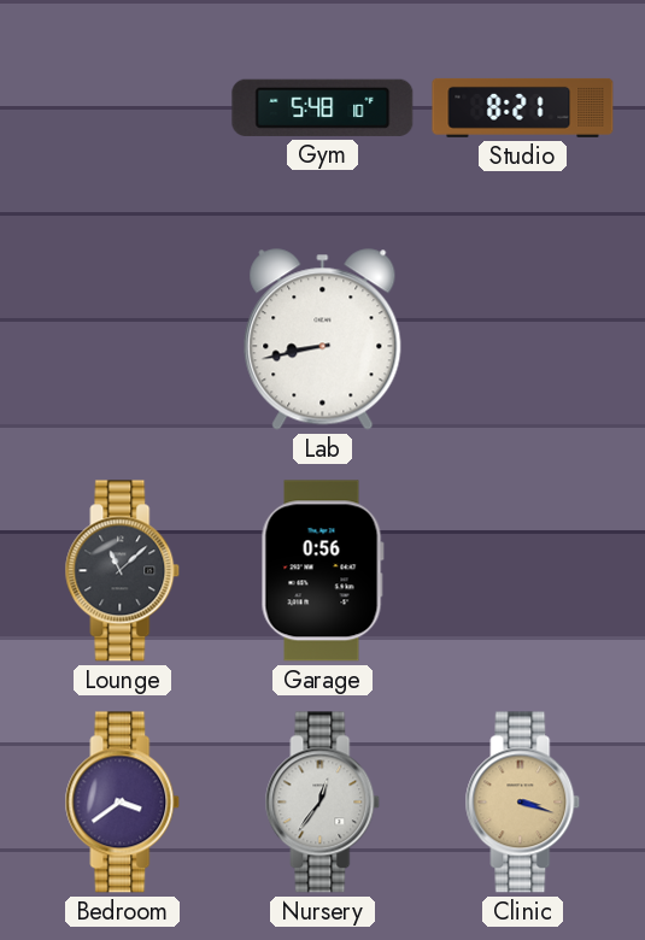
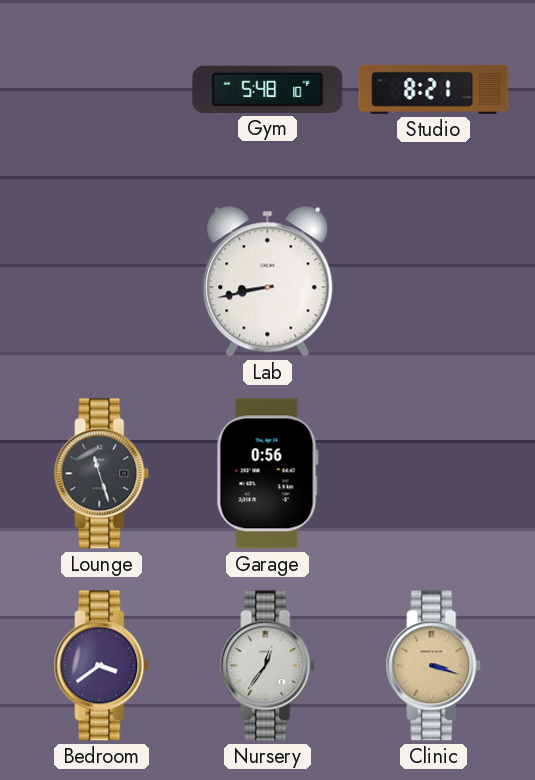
Lounge: 11:08 -> 11:27
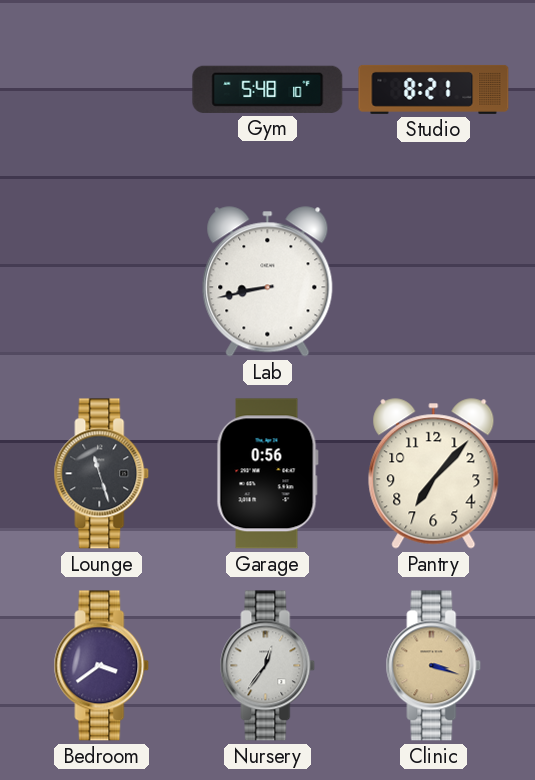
Pantry: none -> 7:07
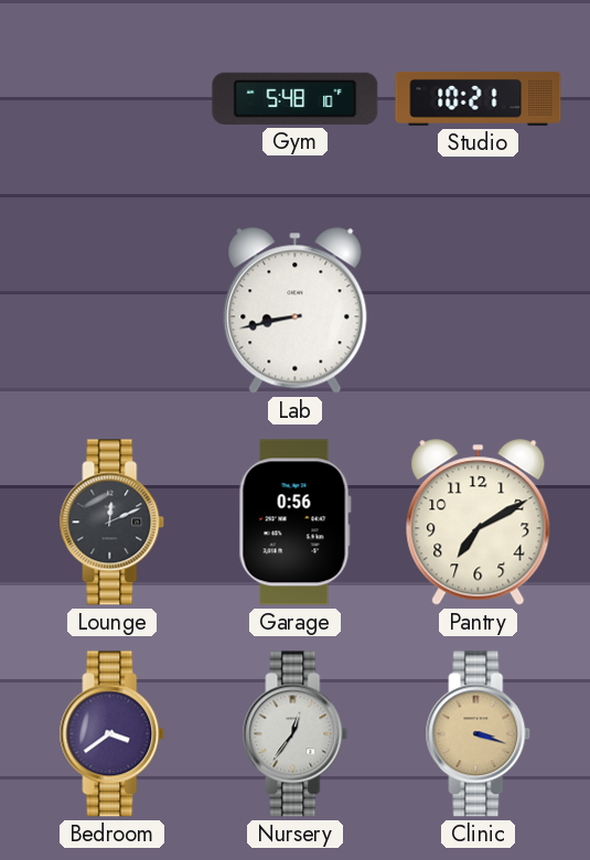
Studio: 8:21 -> 10:21
Lounge: 11:27 -> 12:11
Pantry: 7:07 -> 7:10
